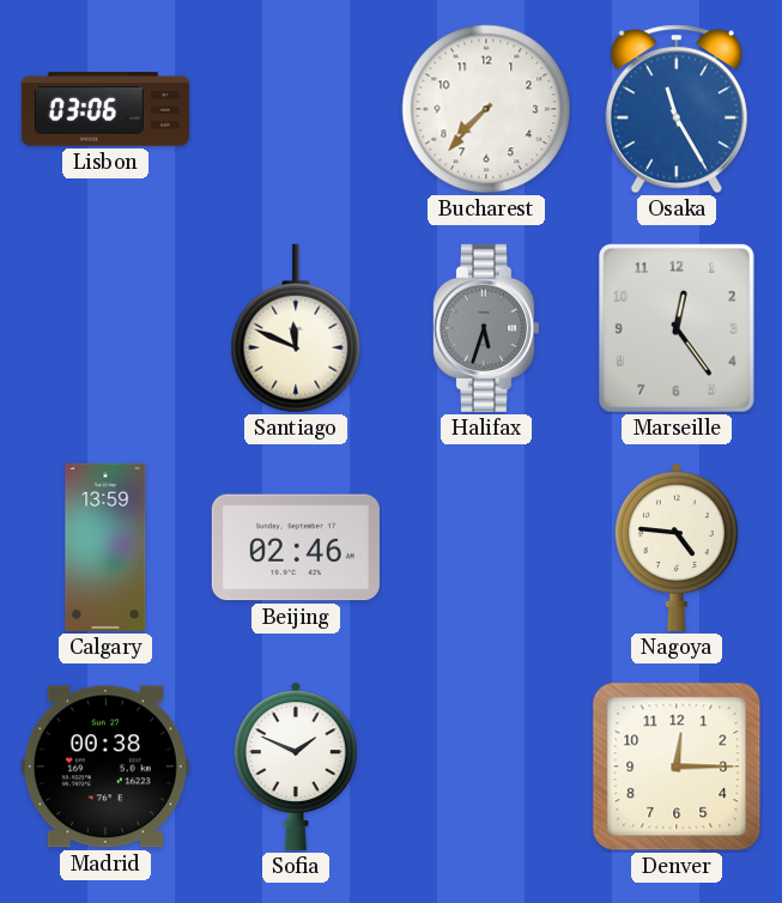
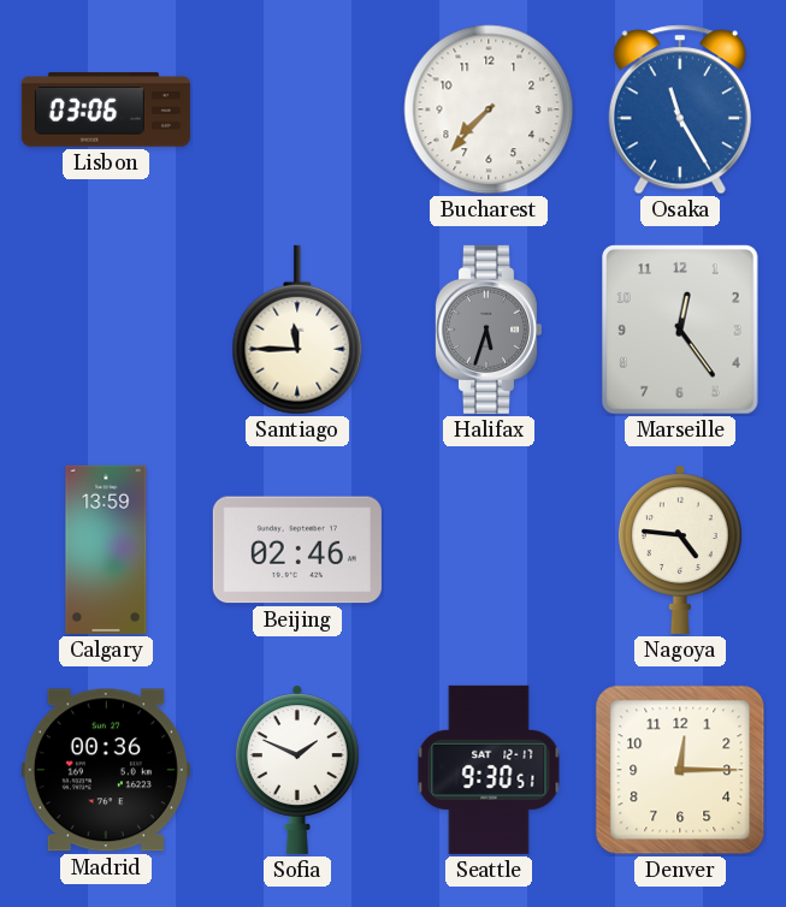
Santiago: 11:49 -> 11:45
Madrid: 00:38 -> 00:36
Seattle: none -> 9:30
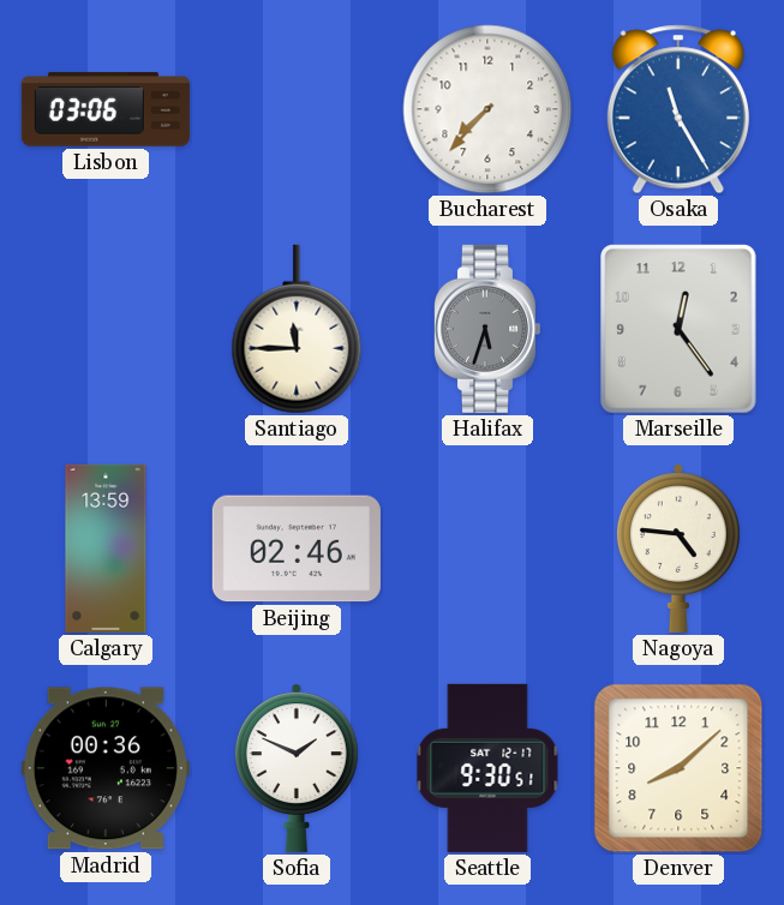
Denver: 12:15 -> 8:08
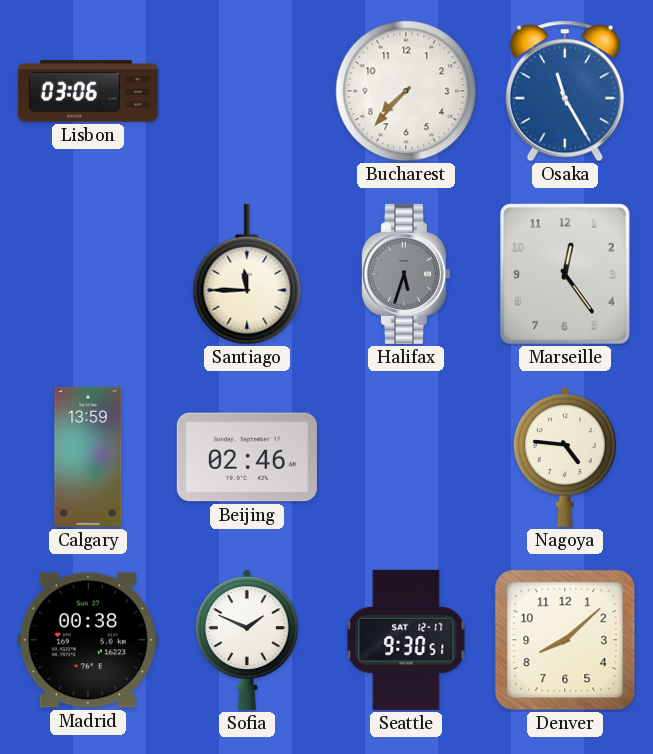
Madrid: 00:36 -> 00:38
